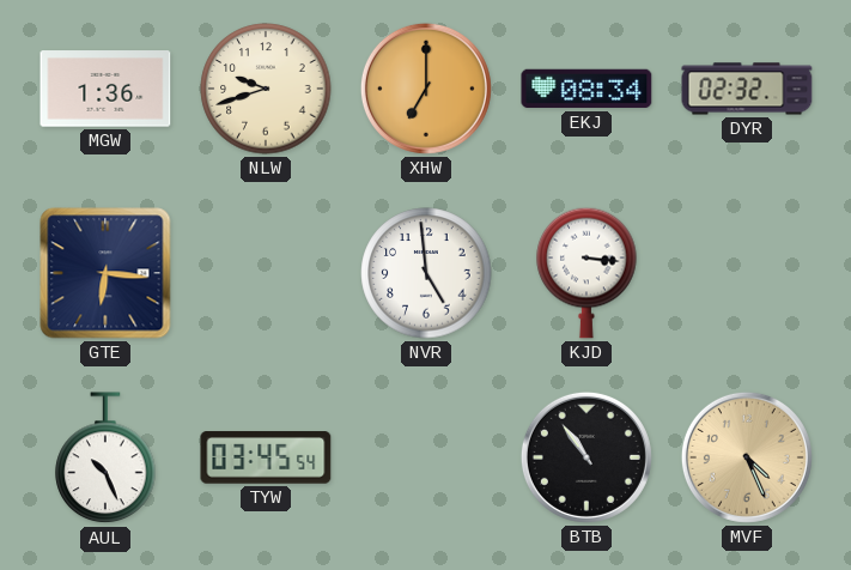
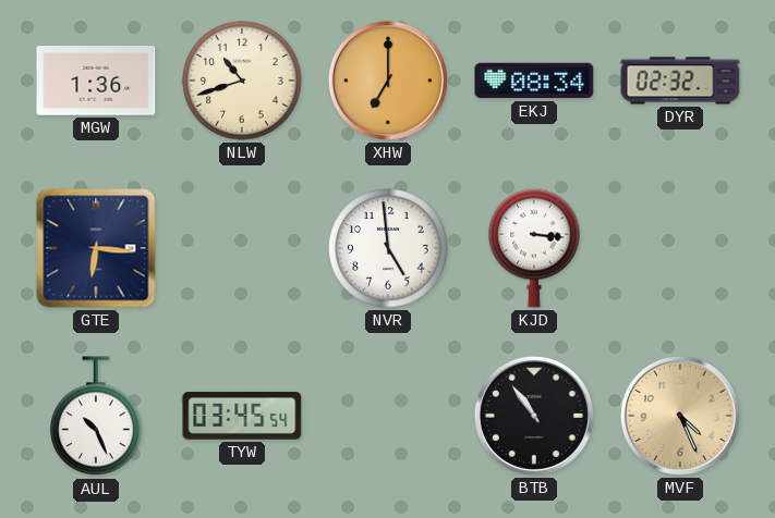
NLW: 9:42 -> 10:42
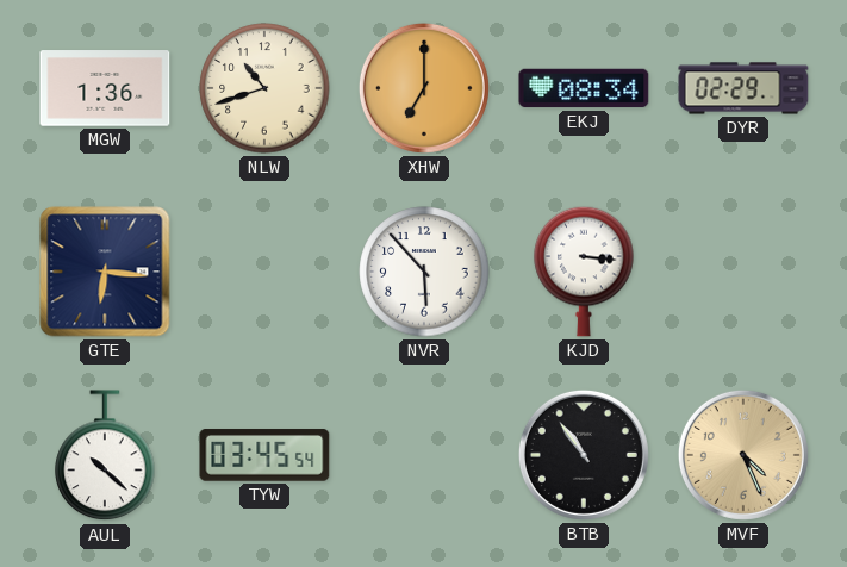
DYR: 02:32 -> 02:29
NVR: 4:59 -> 5:53
AUL: 10:26 -> 10:22
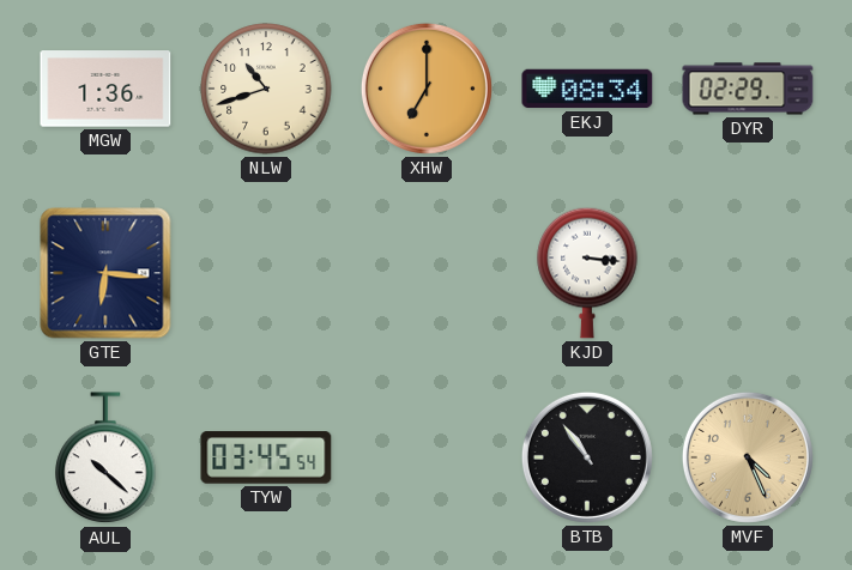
NVR: 5:53 -> none
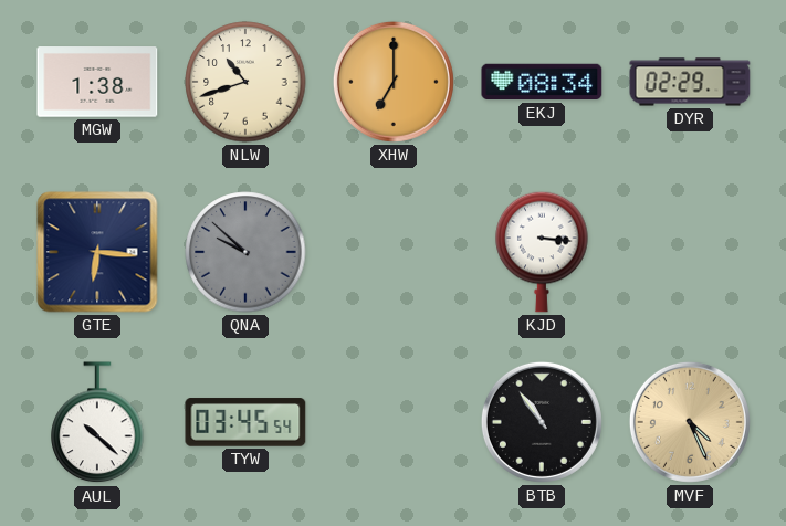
MGW: 1:36 -> 1:38
QNA: none -> 9:52
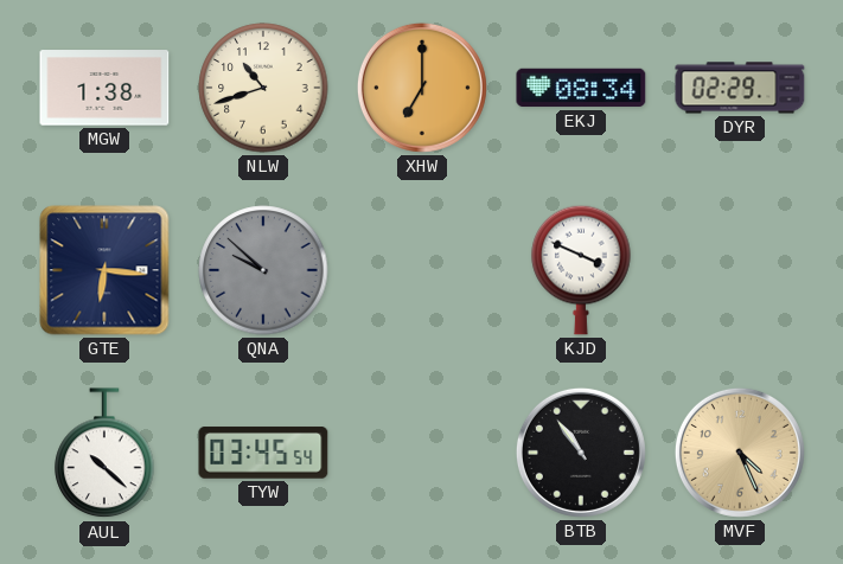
KJD: 3:16 -> 3:49
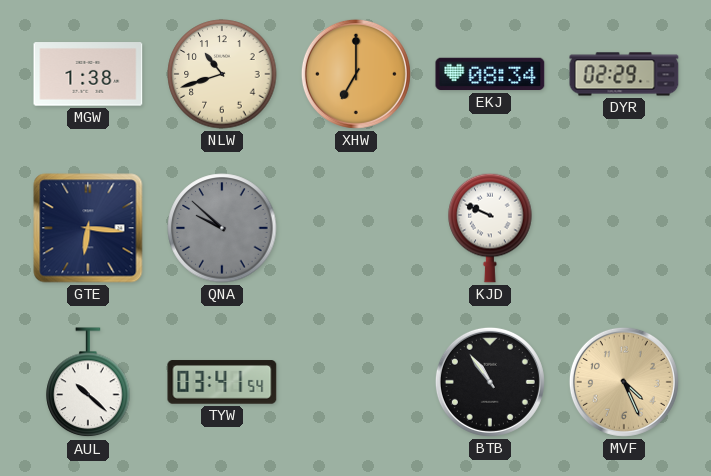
KJD: 3:49 -> 9:49
TYW: 03:45 -> 03:41
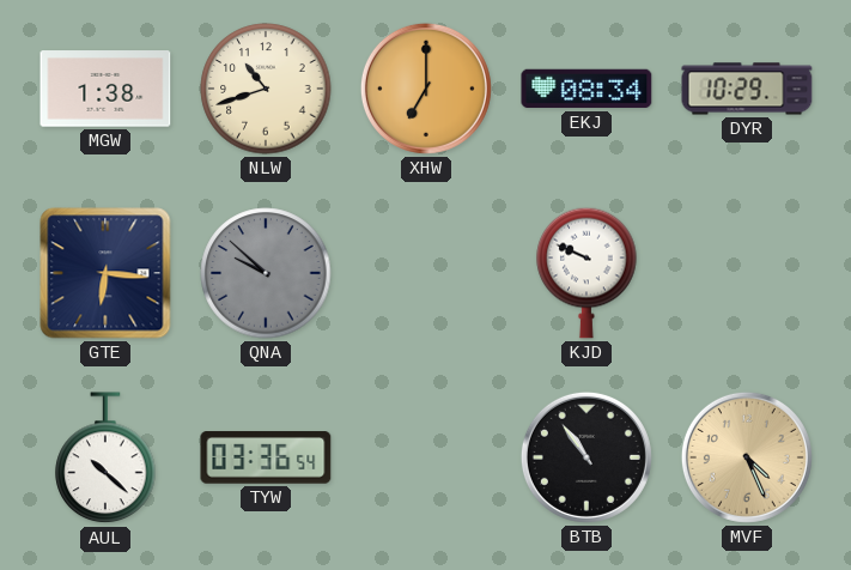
DYR: 02:29 -> 10:29
TYW: 03:41 -> 03:36
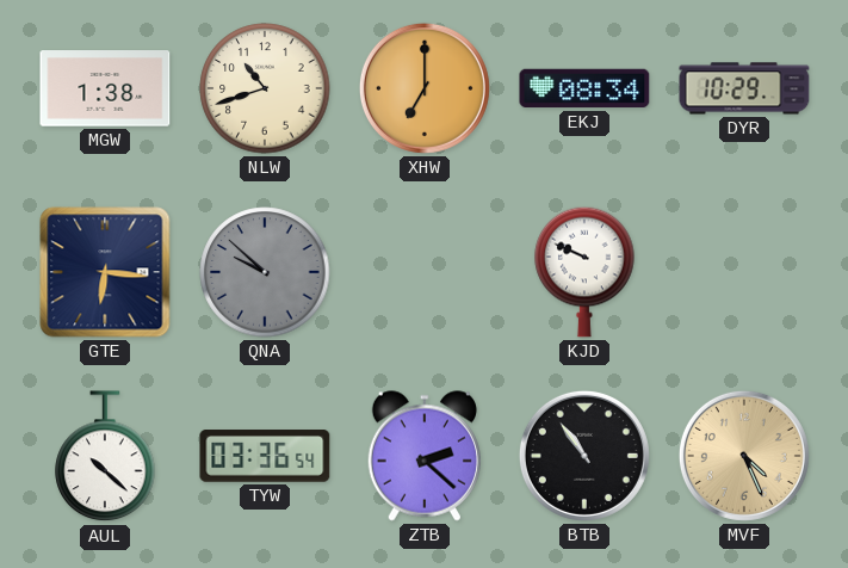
ZTB: none -> 2:22
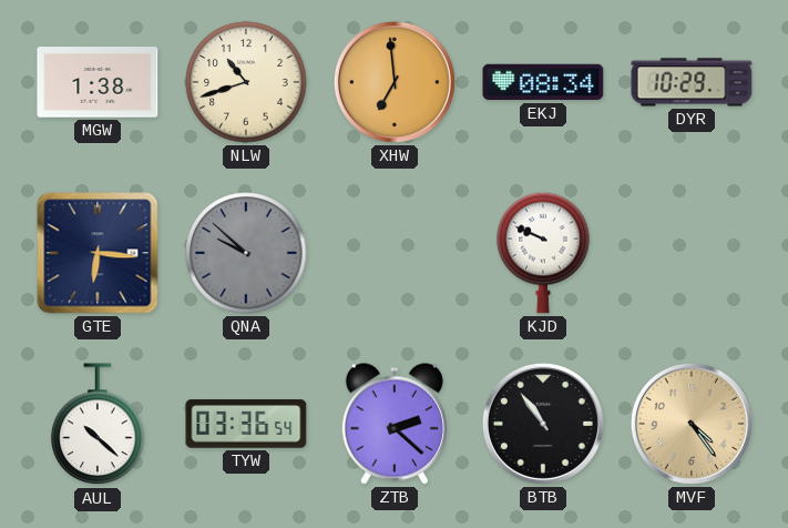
XHW: 7:00 -> 6:59
MVF: 4:26 -> 4:24
